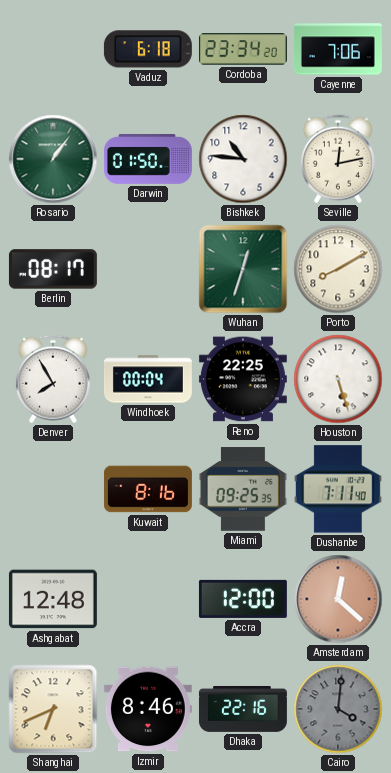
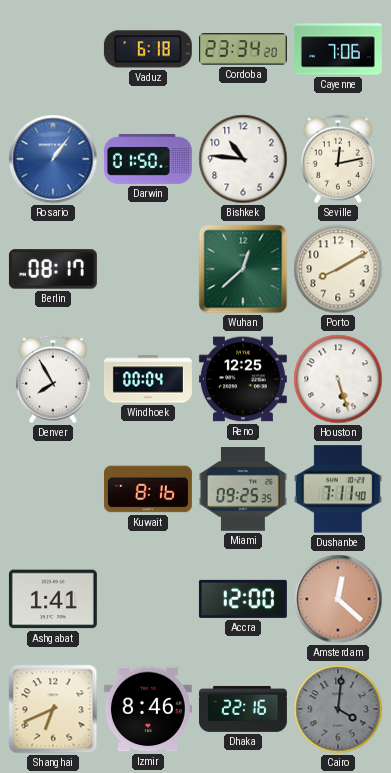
Rosario dial: green -> blue
Wuhan: 12:33 -> 12:38
Reno: 22:25 -> 12:25
Ashgabat: 12:48 -> 1:41
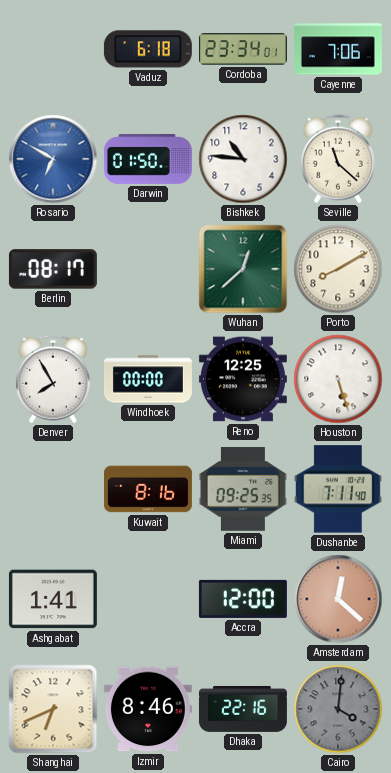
Cordoba: 23:34:20 -> 23:34:01
Rosario: 1:06 -> 6:50
Seville: 12:13 -> 11:22
Windhoek: 00:04 -> 00:00
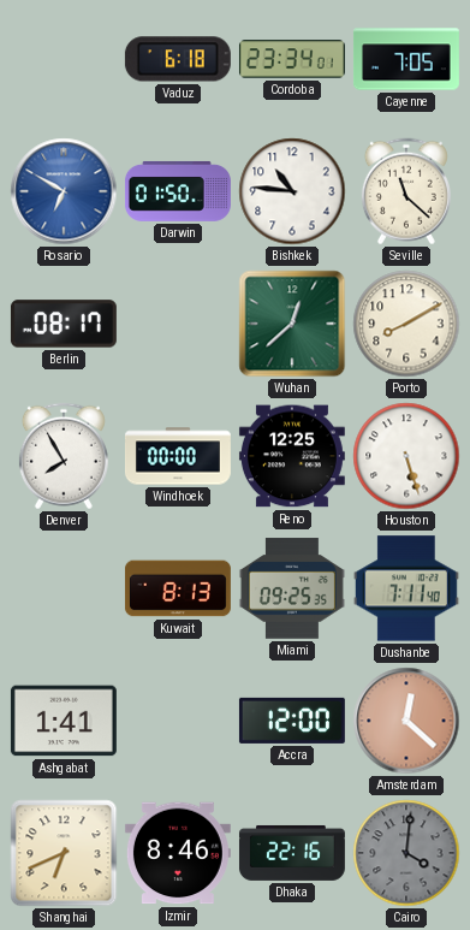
Cayenne: 7:06 -> 7:05
Kuwait: 8:16 -> 8:13
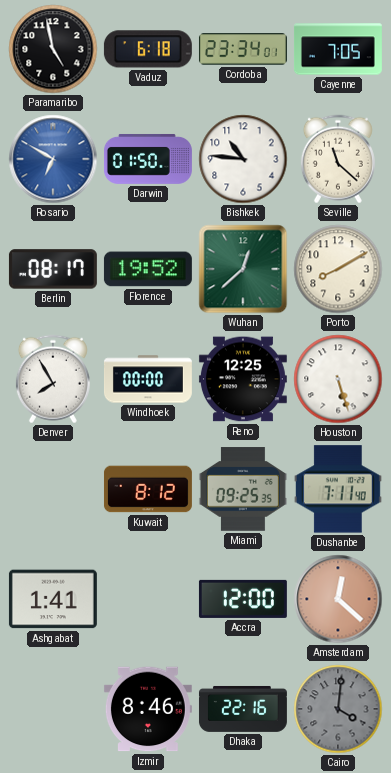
Paramaribo: none -> 4:58
Florence: none -> 19:52
Kuwait: 8:13 -> 8:12
Shanghai: 6:41 -> none
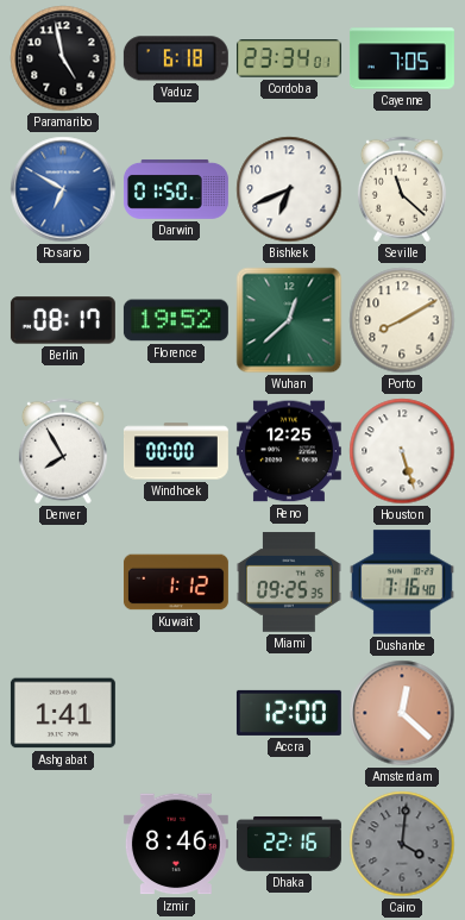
Bishkek: 10:46 -> 6:41
Kuwait: 8:12 -> 1:12
Dushanbe: 7:11 -> 7:16
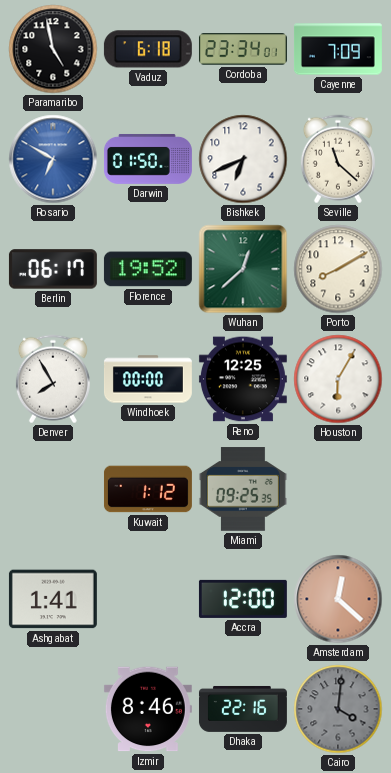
Cayenne: 7:05 -> 7:09
Berlin: 08:17 -> 06:17
Houston: 5:27 -> 6:05
Dushanbe: 7:16 -> none
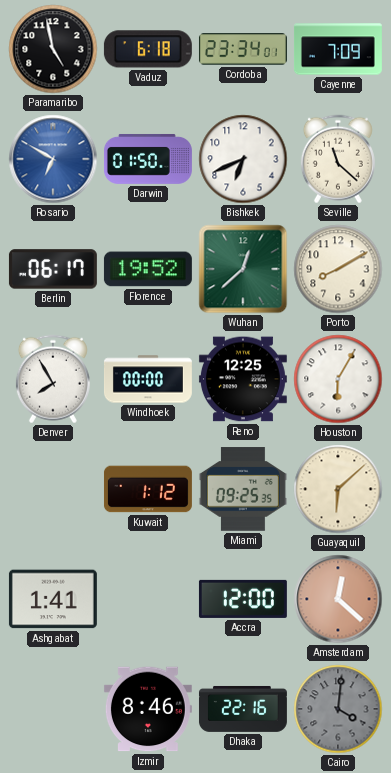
Guayaquil: none -> 6:08
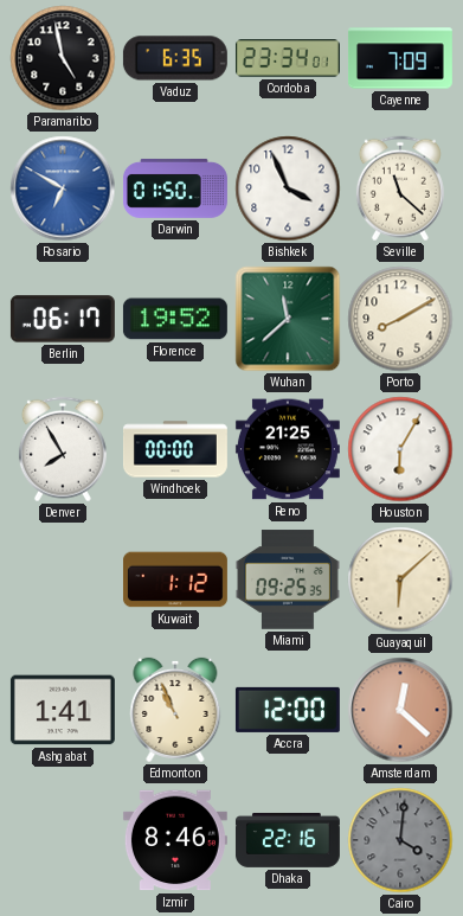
Vaduz: 6:18 -> 6:35
Bishkek: 6:41 -> 3:56
Wuhan: 12:38 -> 11:38
Reno: 12:25 -> 21:25
Edmonton: none -> 10:56
